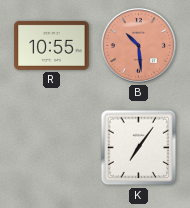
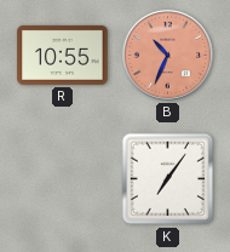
B: 10:29 -> 10:34
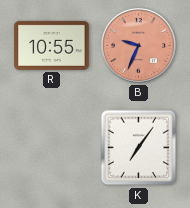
B: 10:34 -> 9:34
